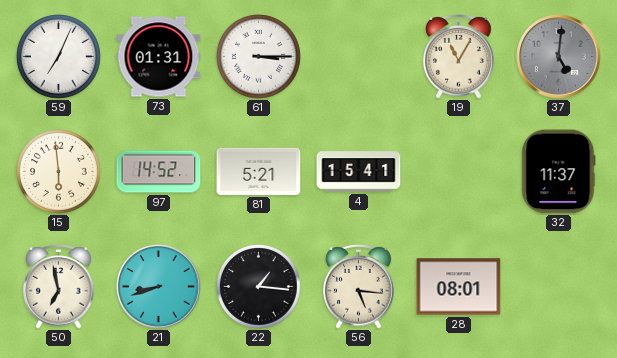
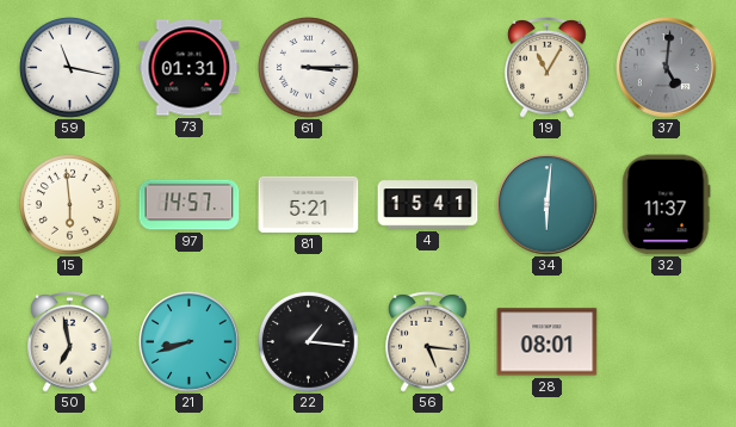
59: 7:04 -> 11:17
97: 14:52 -> 14:57
34: none -> 6:01
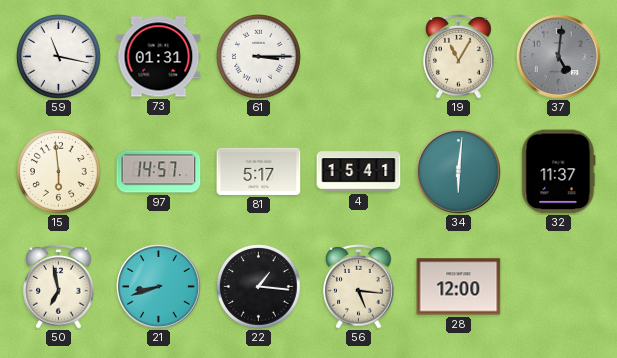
81: 5:21 -> 5:17
28: 08:01 -> 12:00
